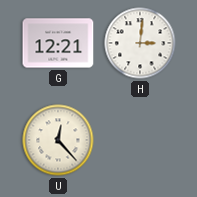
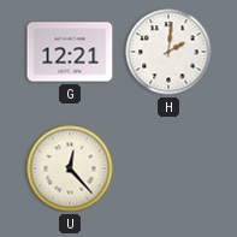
H: 3:01 -> 2:01
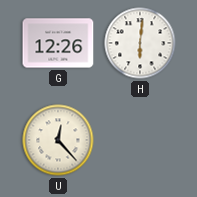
G: 12:21 -> 12:26
H: 2:01 -> 6:01
